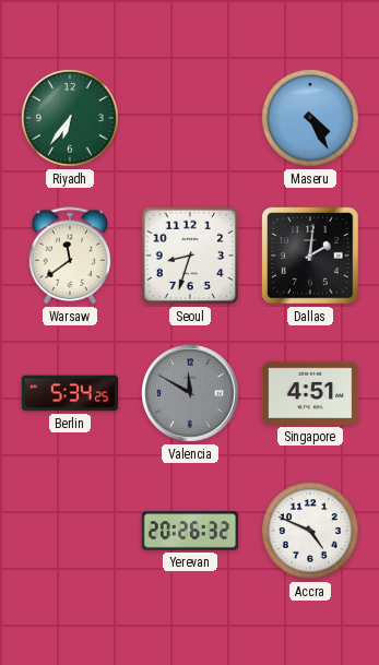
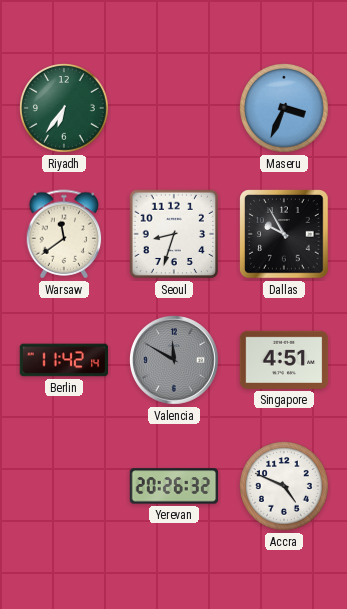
Maseru: 4:25 -> 3:34
Dallas: 2:01 -> 9:55
Berlin: 5:34 -> 11:42
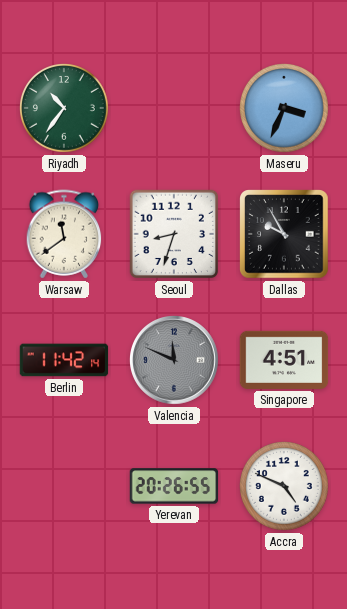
Riyadh: 6:36 -> 10:36
Valencia: 11:50 -> 11:49
Yerevan: 20:26:32 -> 20:26:55
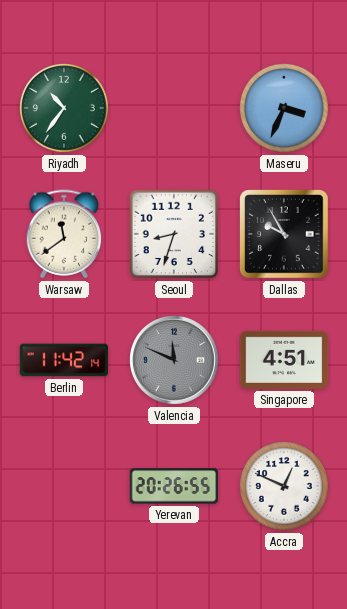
Accra: 4:49 -> 12:49
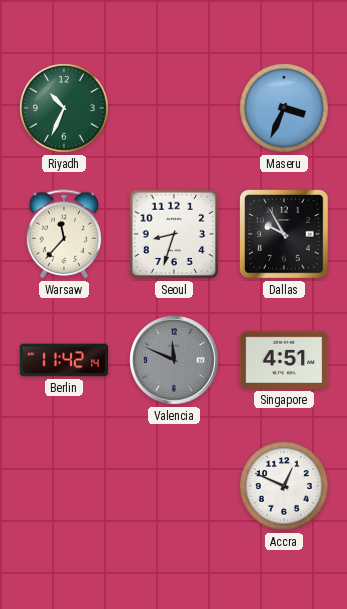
Riyadh: 10:36 -> 10:34
Warsaw: 11:39 -> 11:37
Yerevan: 20:26 -> none
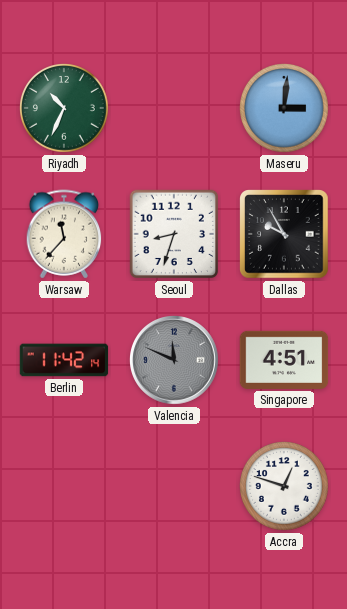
Maseru: 3:34 -> 3:01
Accra: 12:49 -> 12:48
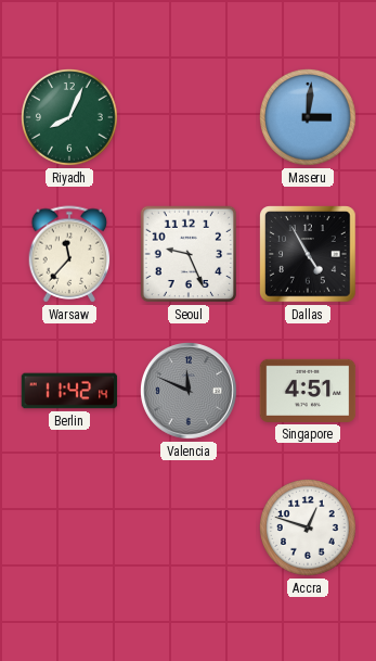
Riyadh: 10:34 -> 8:04
Seoul: 8:33 -> 9:26
Dallas: 9:55 -> 4:55
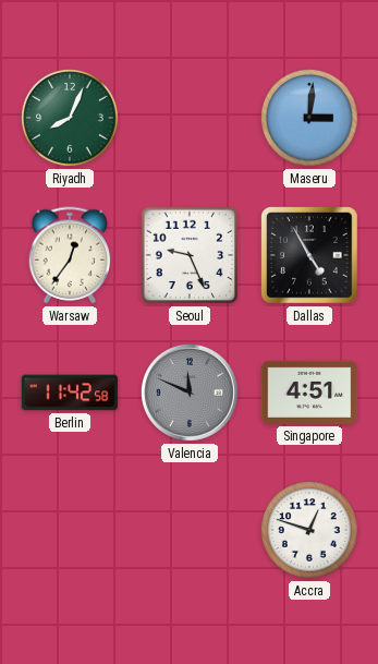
Warsaw: 11:37 -> 12:36
Berlin: 11:42:14 -> 11:42:58
